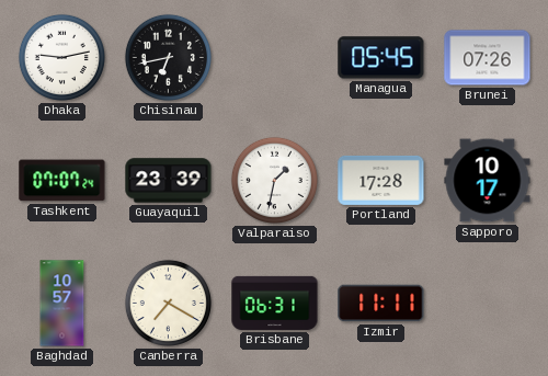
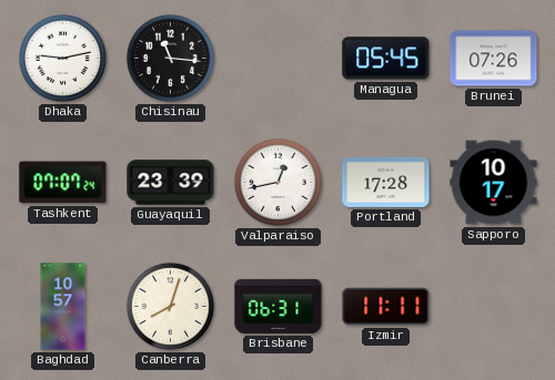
Chisinau: 6:43 -> 11:16
Valparaiso: 1:32 -> 12:43
Canberra: 7:20 -> 8:03
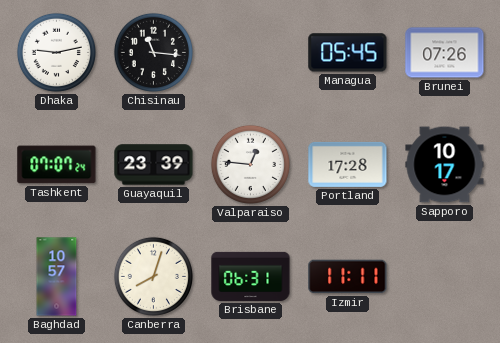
Valparaiso: 12:43 -> 12:46
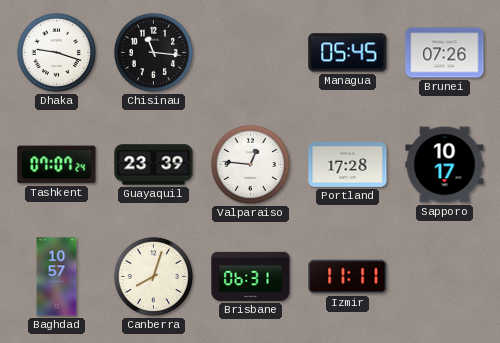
Dhaka: 9:13 -> 9:18
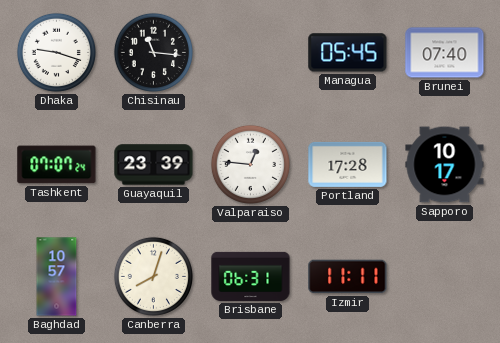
Brunei: 07:26 -> 07:40
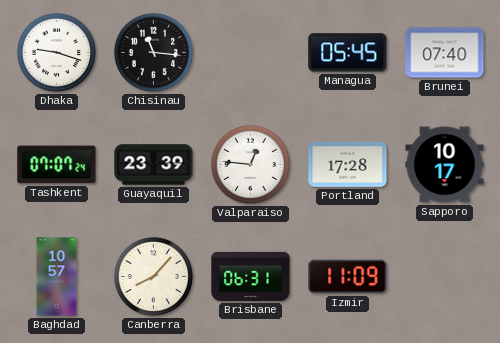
Canberra: 8:03 -> 8:07
Izmir: 11:11 -> 11:09
